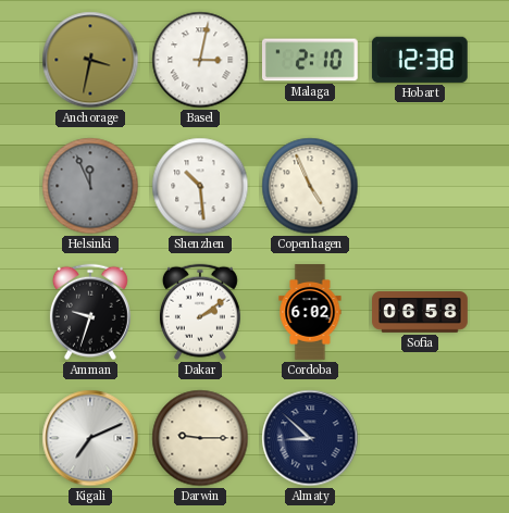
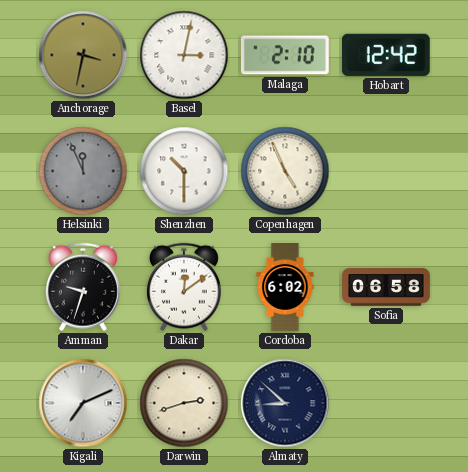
Hobart: 12:38 -> 12:42
Shenzhen: 10:29 -> 10:30
Dakar: 2:09 -> 12:09
Darwin: 9:15 -> 2:42
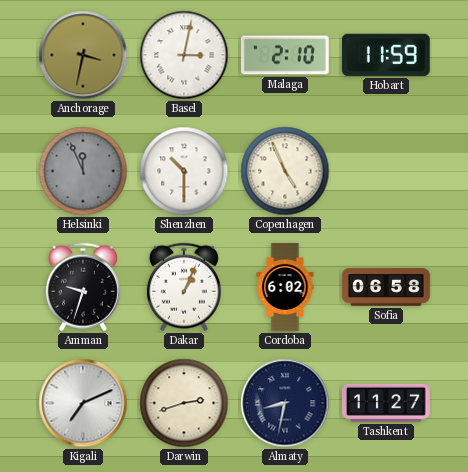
Hobart: 12:42 -> 11:59
Dakar: 12:09 -> 1:04
Almaty: 8:52 -> 8:32
Tashkent: none -> 11:27
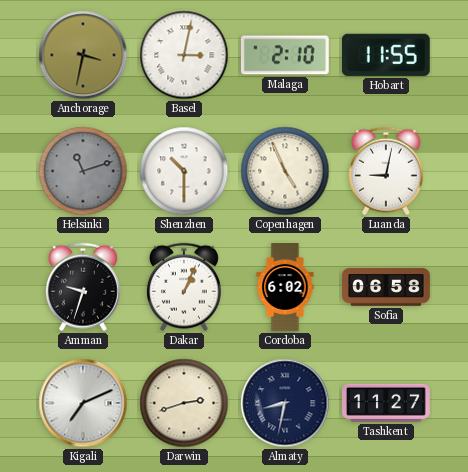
Hobart: 11:59 -> 11:55
Helsinki: 11:56 -> 11:12
Luanda: none -> 9:02
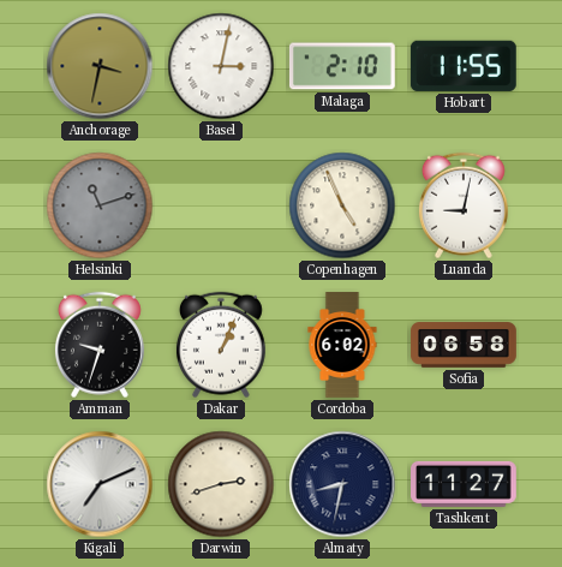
Shenzhen: 10:30 -> none
